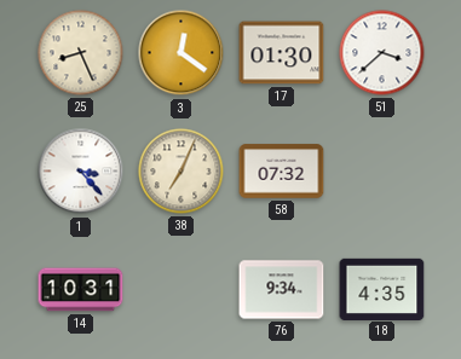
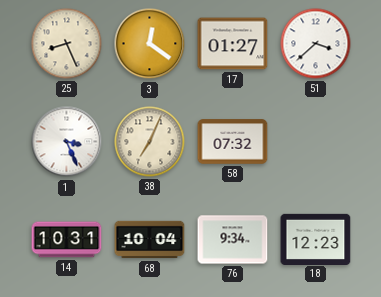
17: 01:30 -> 01:27
1: 3:23 -> 3:26
68: none -> 10:04
18: 4:35 -> 12:23
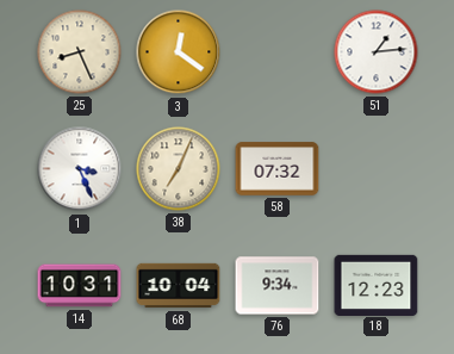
17: 01:27 -> none
51: 3:38 -> 1:14
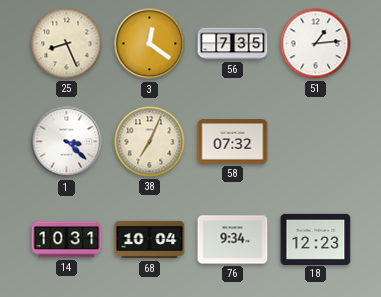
56: none -> 7:35
1: 3:26 -> 3:22
